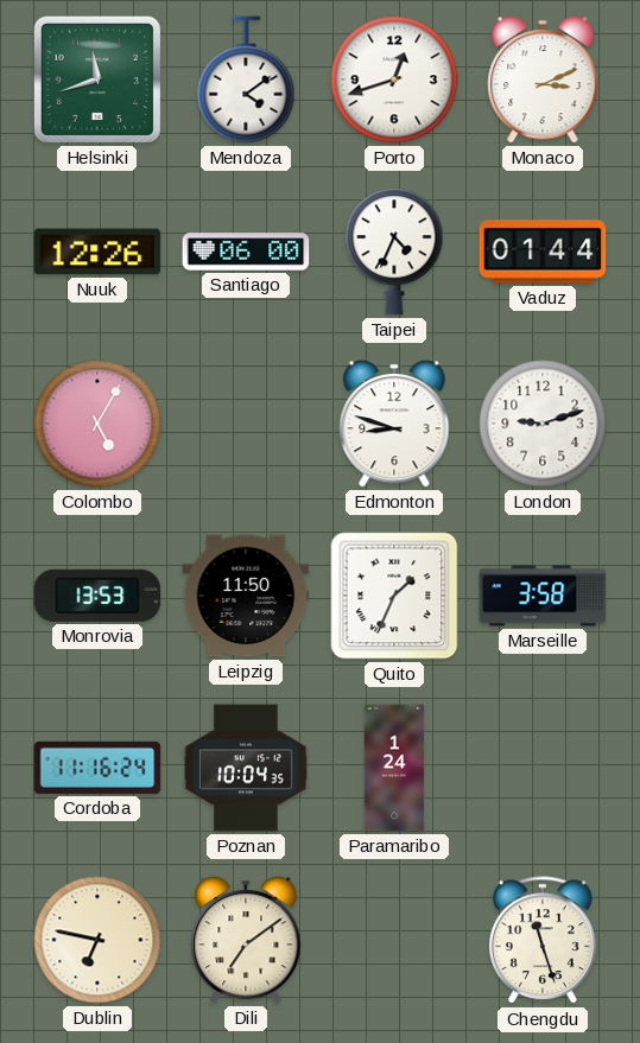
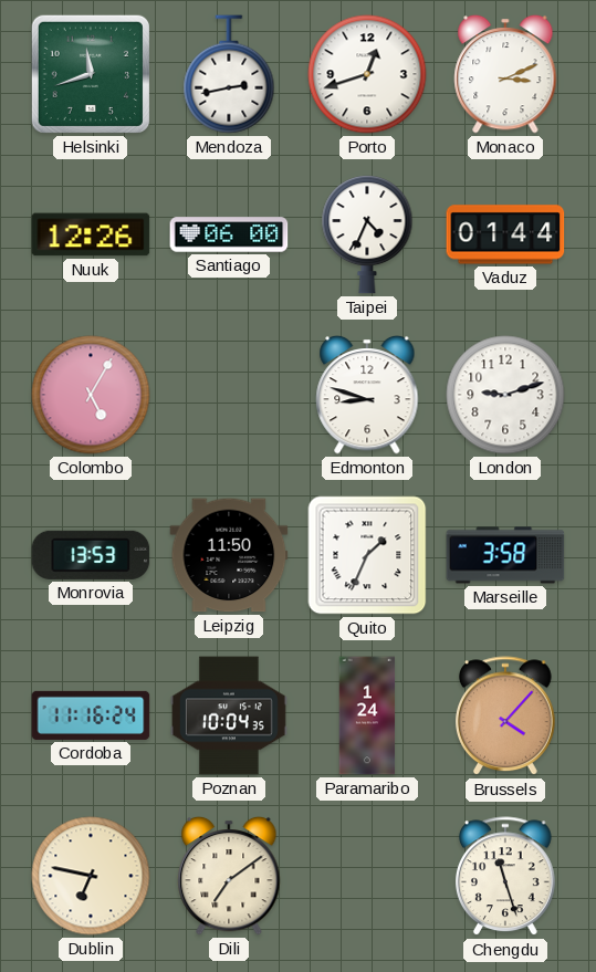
Mendoza: 4:09 -> 2:43
Brussels: none -> 4:07
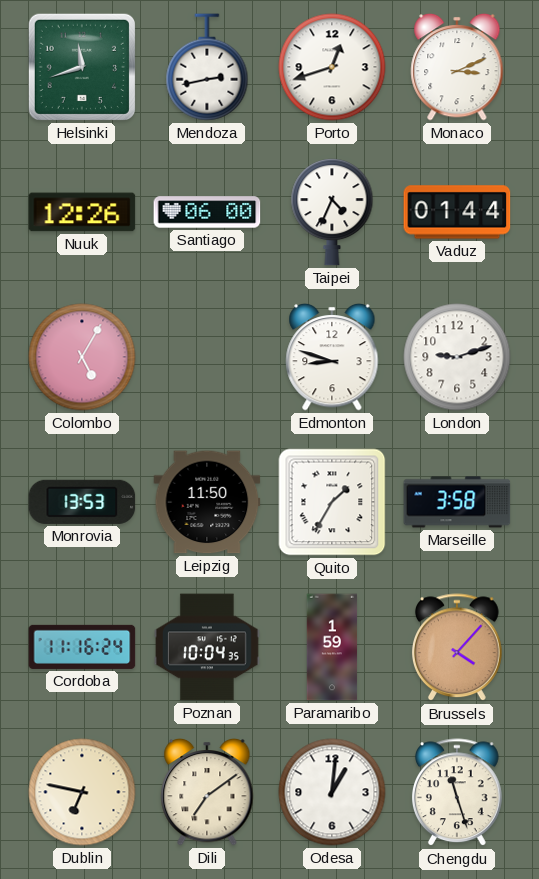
Quito: 1:34 -> 1:35
Paramaribo: 1:24 -> 1:59
Odesa: none -> 1:01
